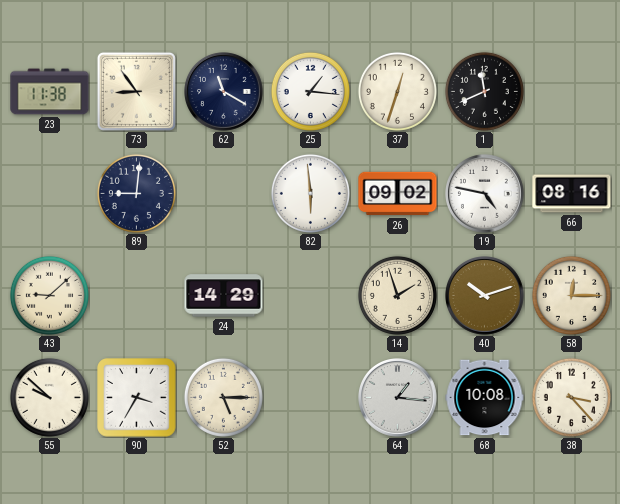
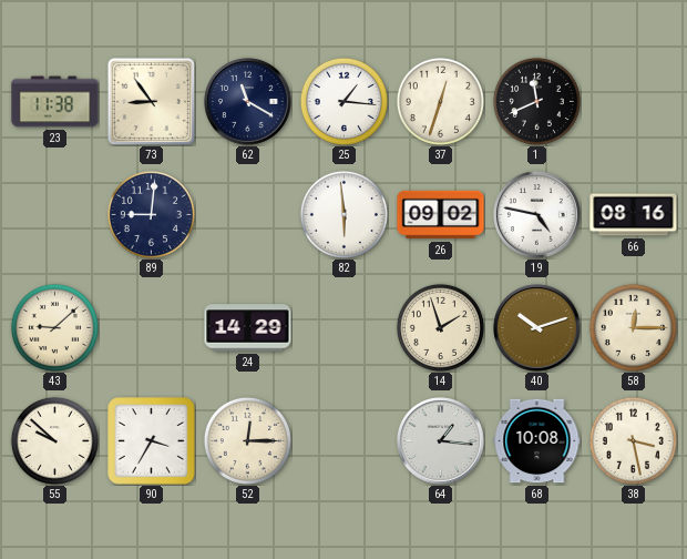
52: 5:15 -> 12:15
38: 3:23 -> 3:28
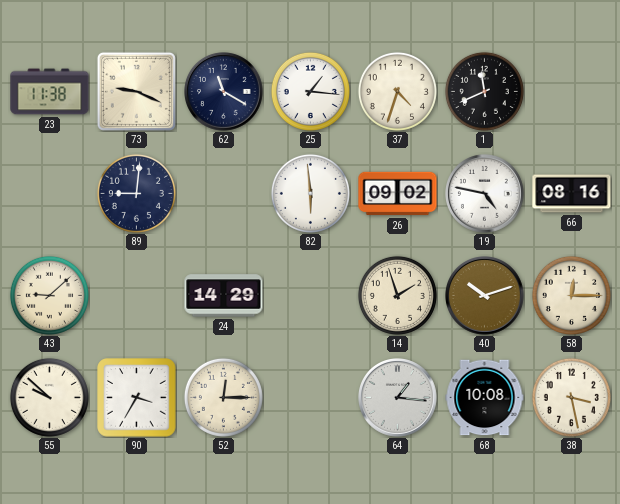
73: 8:54 -> 9:19
37: 12:33 -> 4:33
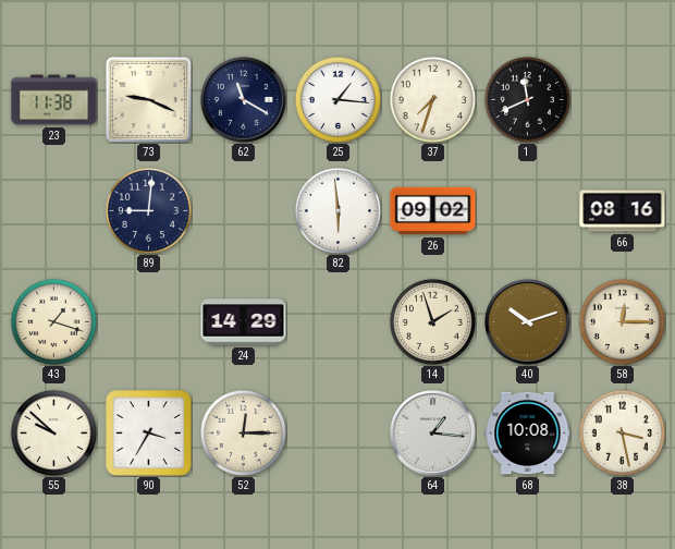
37: 4:33 -> 7:33
19: 4:47 -> none
43: 9:08 -> 1:18
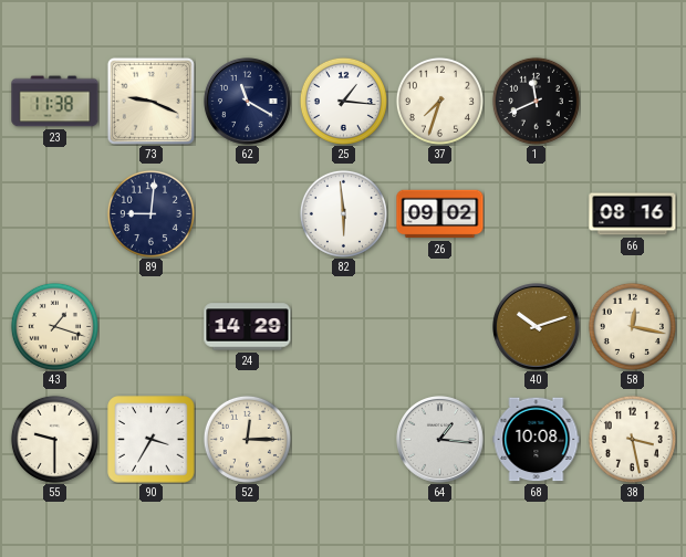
14: 1:57 -> none
58: 12:15 -> 12:17
55: 9:52 -> 9:30
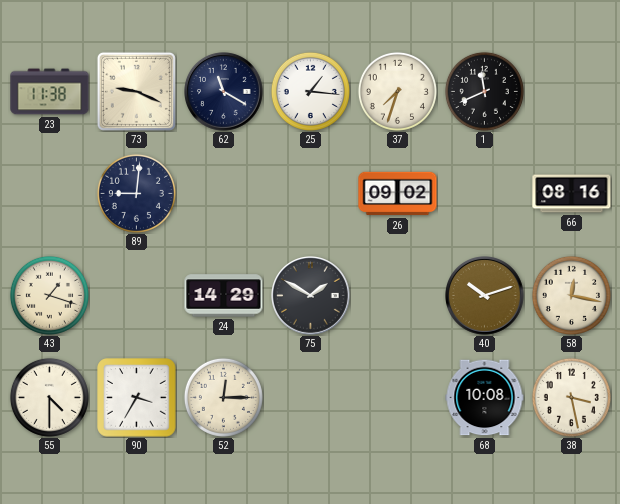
82: 5:59 -> none
75: none -> 1:50
55: 9:30 -> 4:30
64: 1:16 -> none
